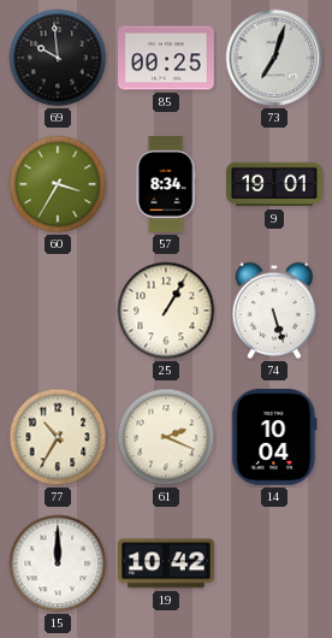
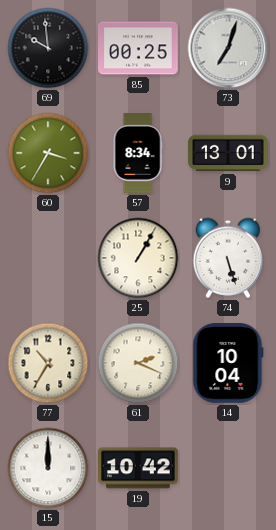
9: 19:01 -> 13:01
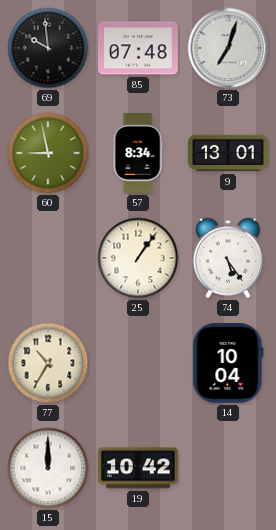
85: 00:25 -> 07:48
60: 3:35 -> 8:58
25: 1:05 -> 1:06
74: 5:27 -> 5:24
61: 2:19 -> none
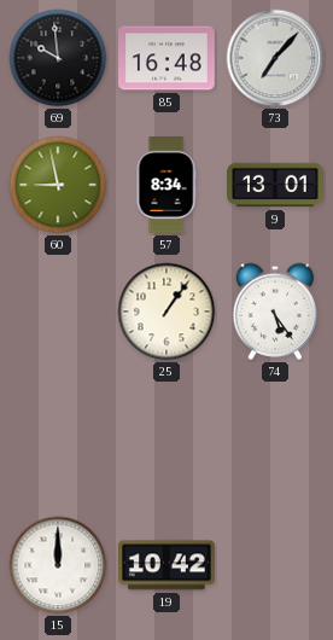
85: 07:48 -> 16:48
73: 7:03 -> 7:07
77: 10:35 -> none
14: 10:04 -> none
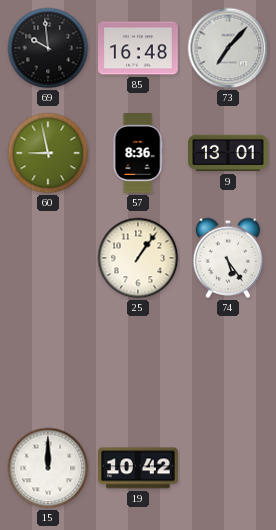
57: 8:34 -> 8:36
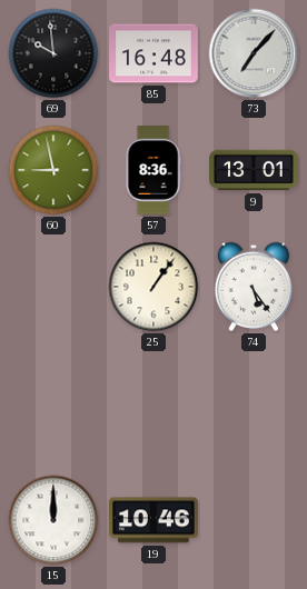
19: 10:42 -> 10:46
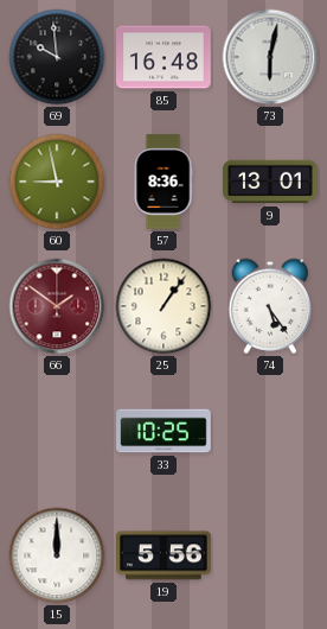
73: 7:07 -> 6:02
66: none -> 1:51
33: none -> 10:25
19: 10:46 -> 5:56
